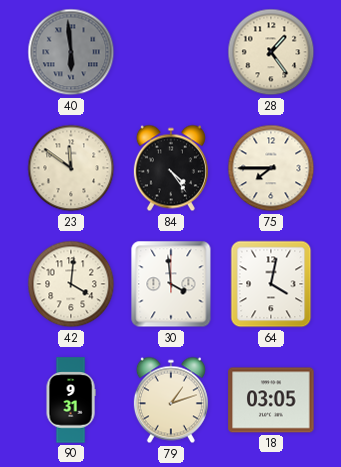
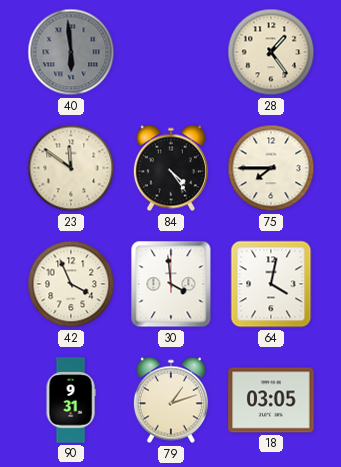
42: 4:01 -> 3:56
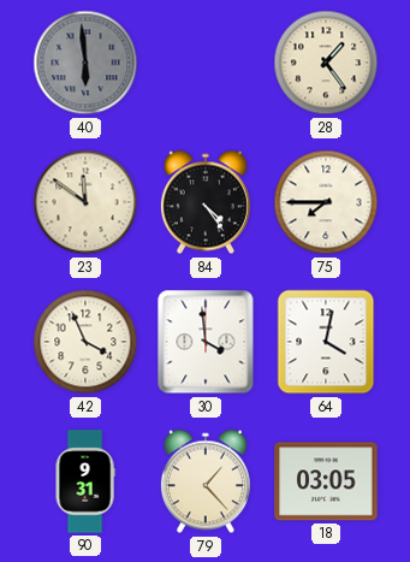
79: 1:12 -> 1:23
